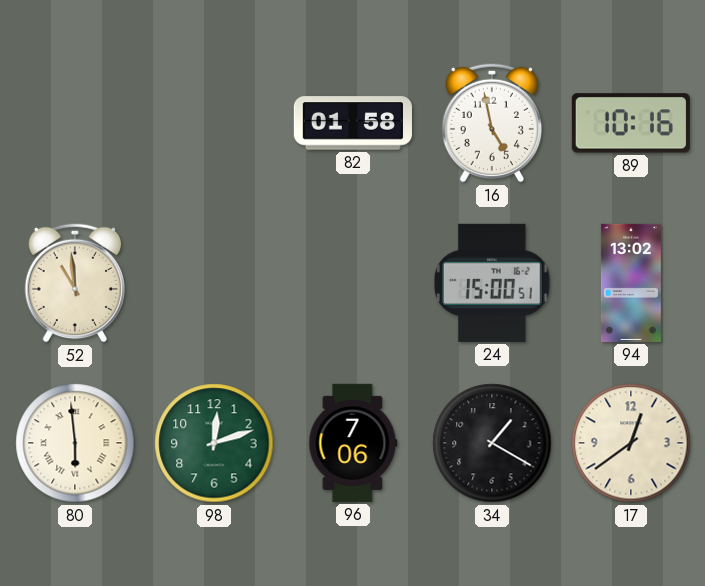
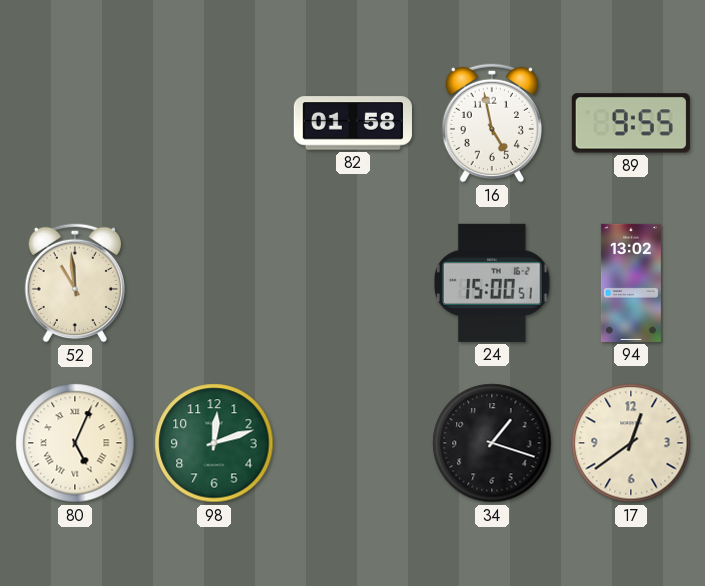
89: 10:16 -> 9:55
80: 5:59 -> 5:04
96: 7:06 -> none
34: 1:20 -> 1:18
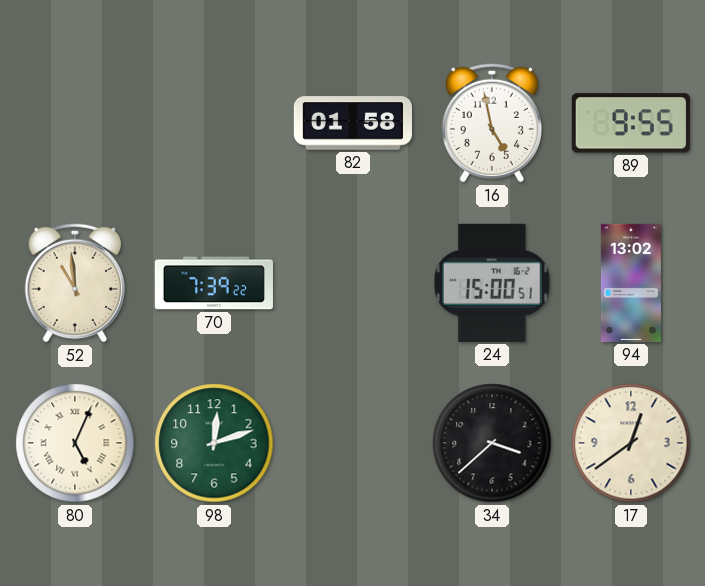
70: none -> 7:39
34: 1:18 -> 3:38
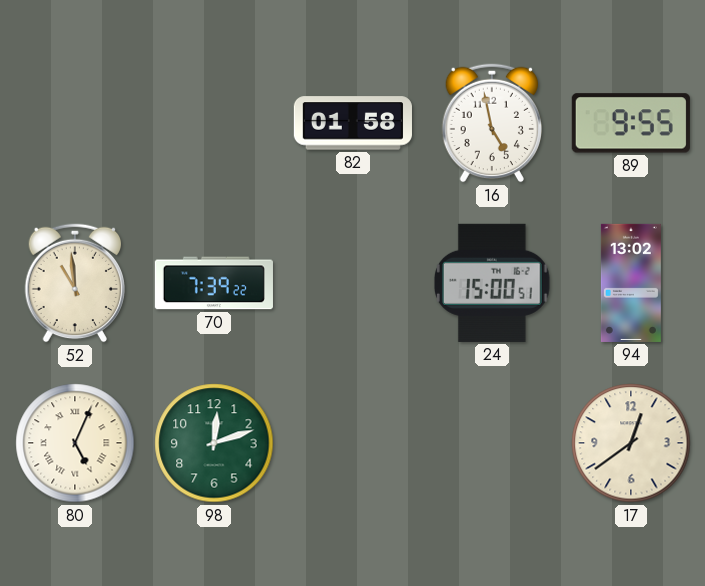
34: 3:38 -> none
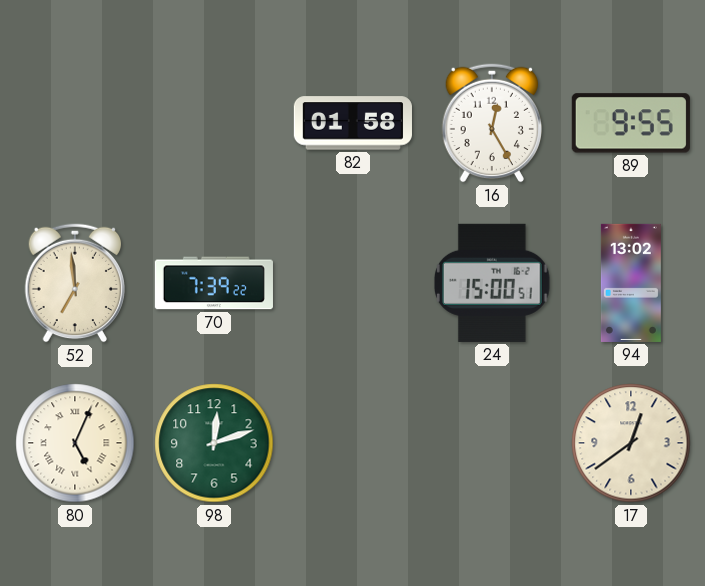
16: 4:58 -> 12:25
52: 10:59 -> 6:59
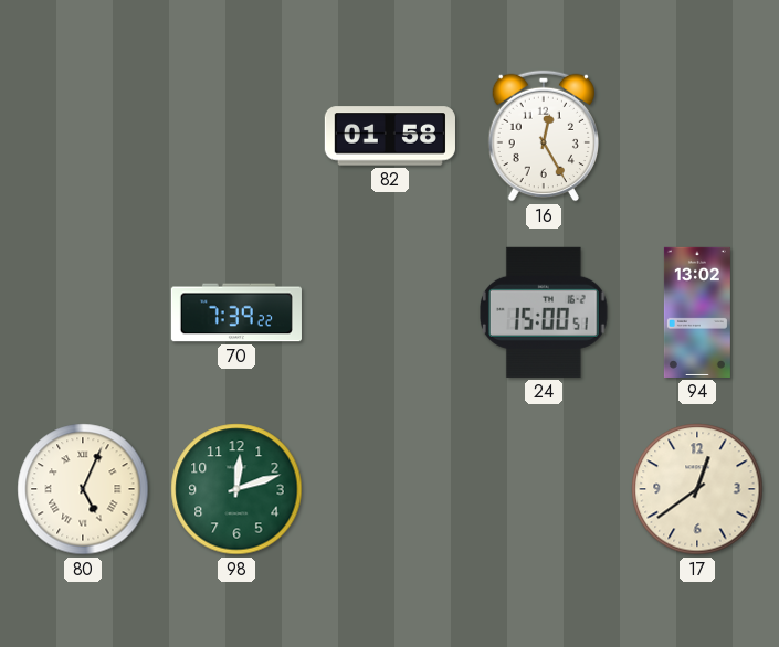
89: 9:55 -> none
52: 6:59 -> none
